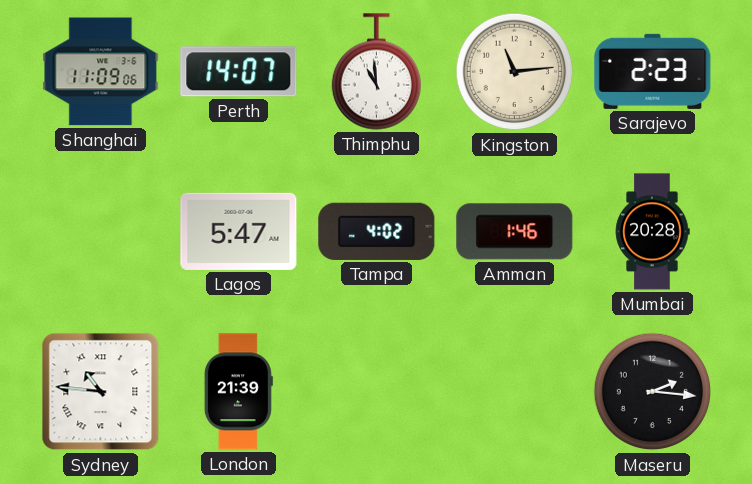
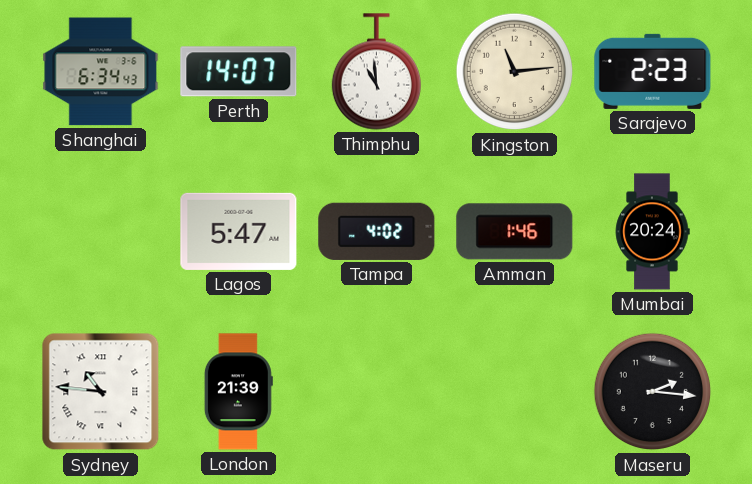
Shanghai: 11:09 -> 6:34
Mumbai: 20:28 -> 20:24
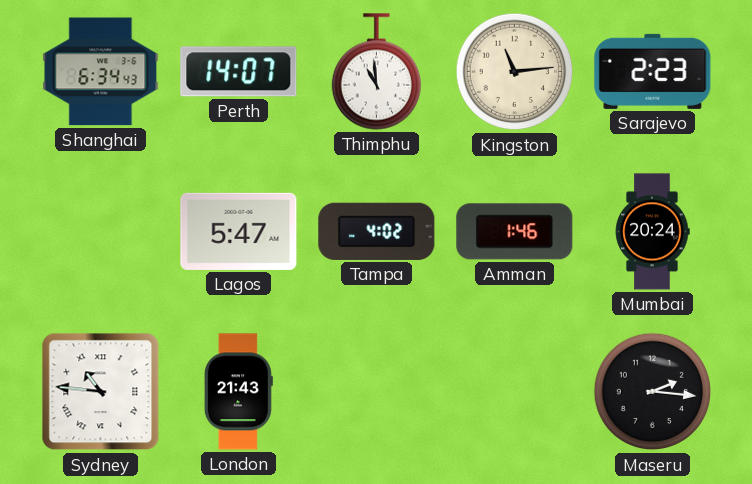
London: 21:39 -> 21:43
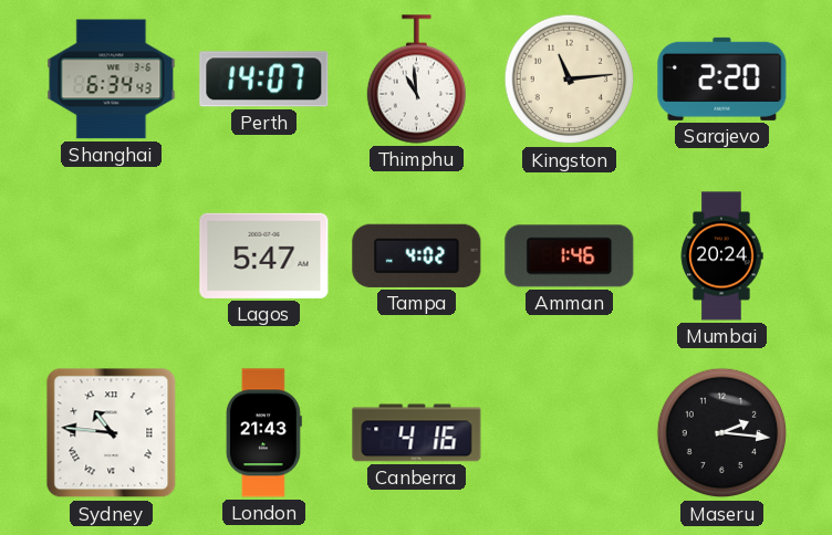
Sarajevo: 2:23 -> 2:20
Canberra: none -> 4:16
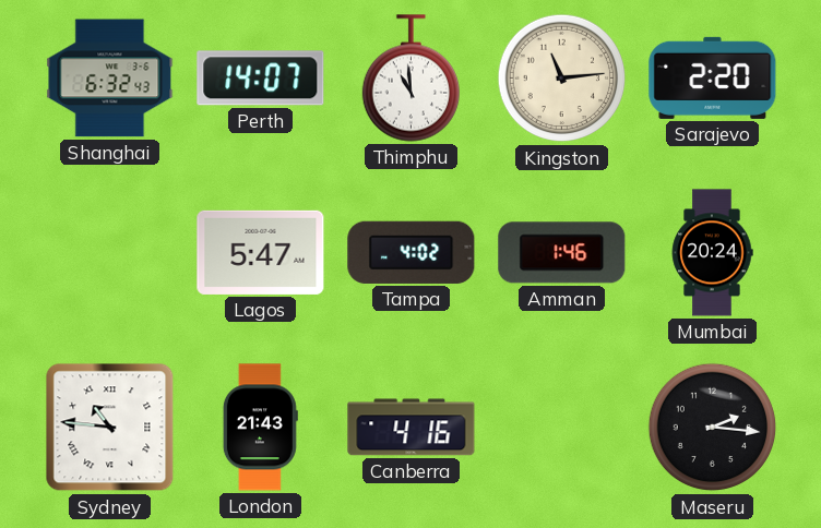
Shanghai: 6:34 -> 6:32
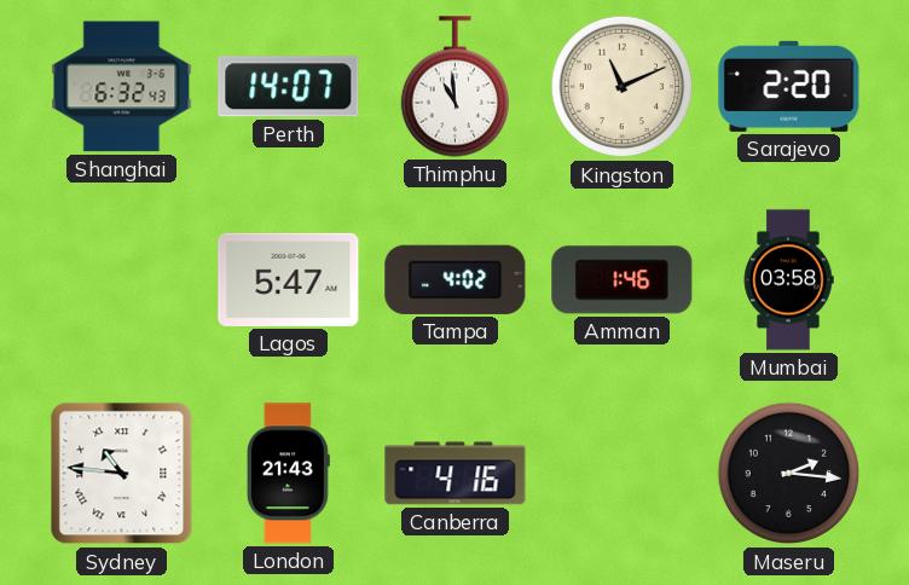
Kingston: 11:14 -> 11:11
Mumbai: 20:24 -> 03:58
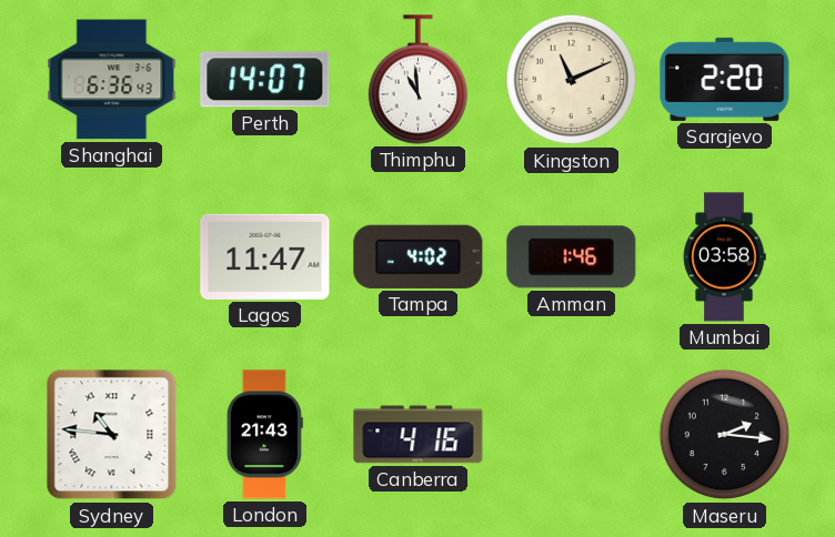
Shanghai: 6:32 -> 6:36
Lagos: 5:47 -> 11:47
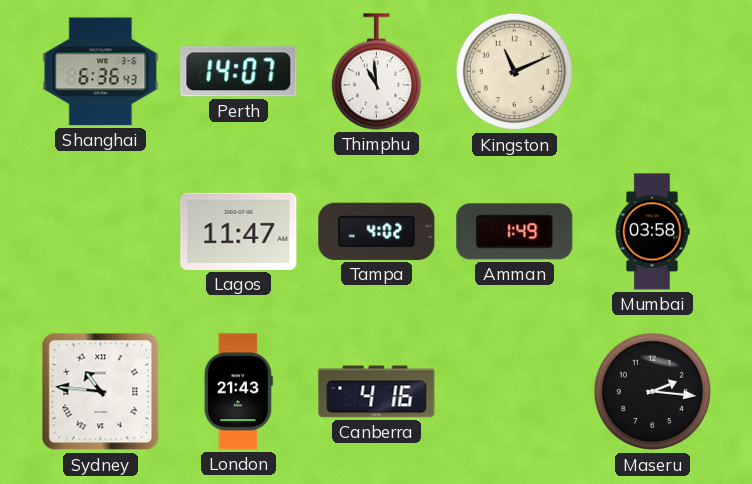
Sarajevo: 2:20 -> none
Amman: 1:46 -> 1:49
